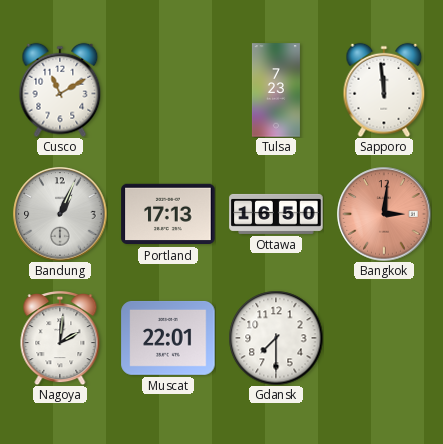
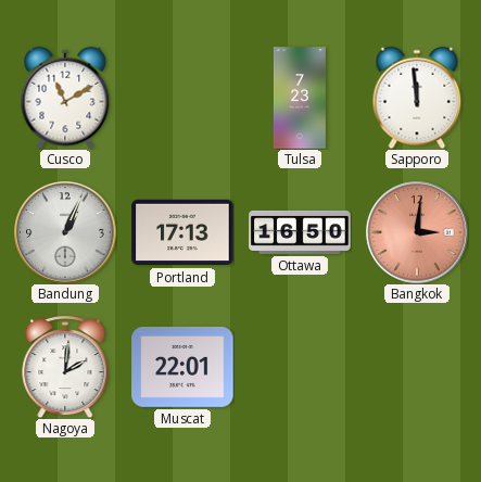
Gdansk: 7:30 -> none
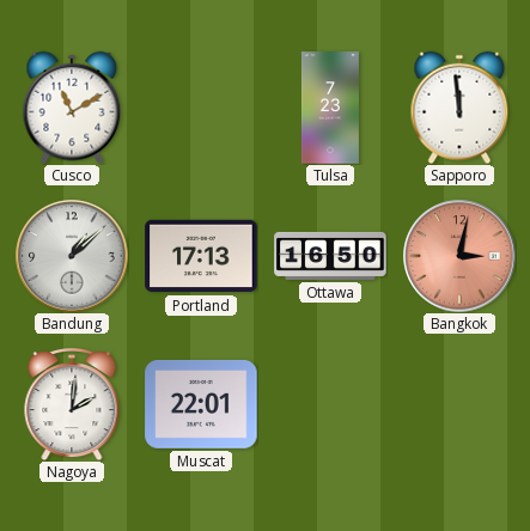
Bandung: 1:04 -> 1:08
Bangkok: 3:01 -> 3:02
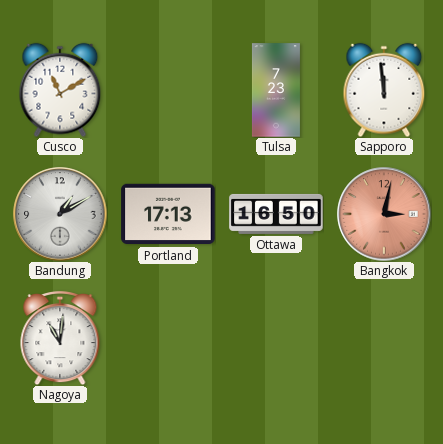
Bandung: 1:08 -> 1:10
Nagoya: 2:01 -> 11:01
Muscat: 22:01 -> none
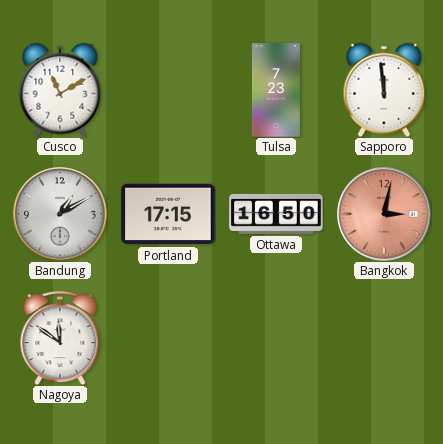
Portland: 17:13 -> 17:15
Nagoya: 11:01 -> 11:51
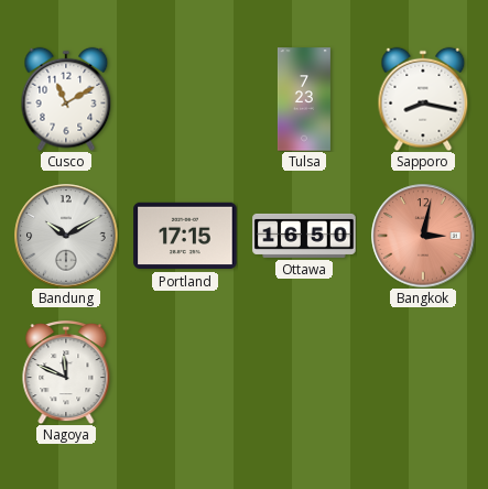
Sapporo: 11:59 -> 8:17
Bandung: 1:10 -> 10:10
Nagoya: 11:51 -> 11:49
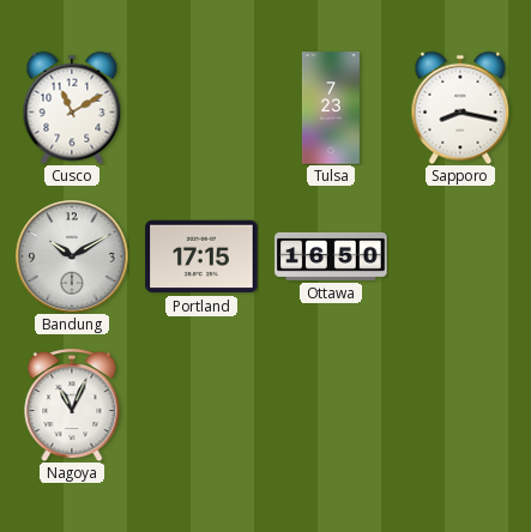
Bangkok: 3:02 -> none
Nagoya: 11:49 -> 11:04
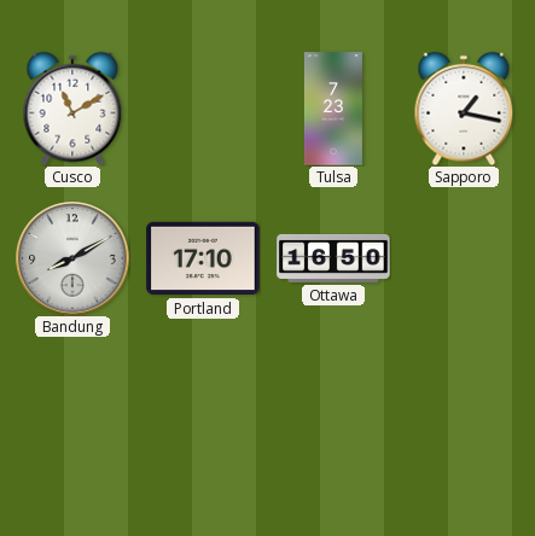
Sapporo: 8:17 -> 1:17
Bandung: 10:10 -> 8:10
Portland: 17:15 -> 17:10
Nagoya: 11:04 -> none
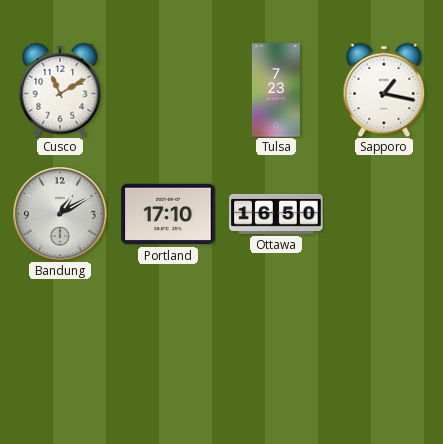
Bandung: 8:10 -> 1:10
